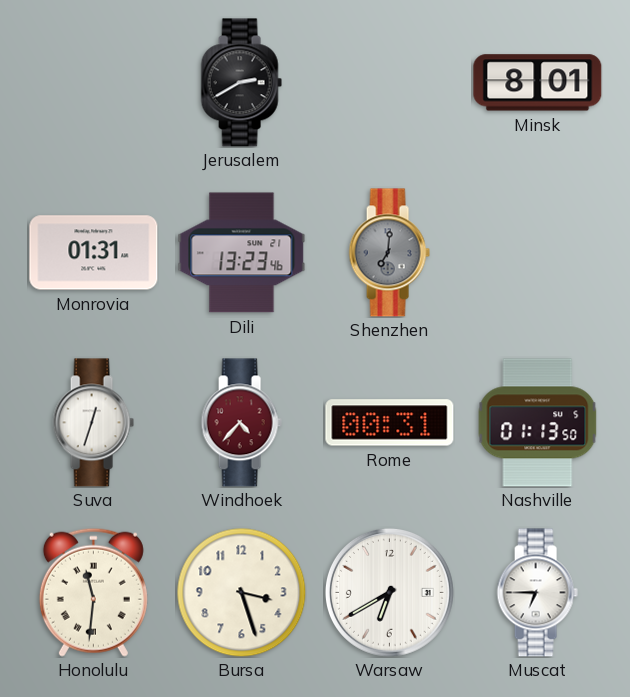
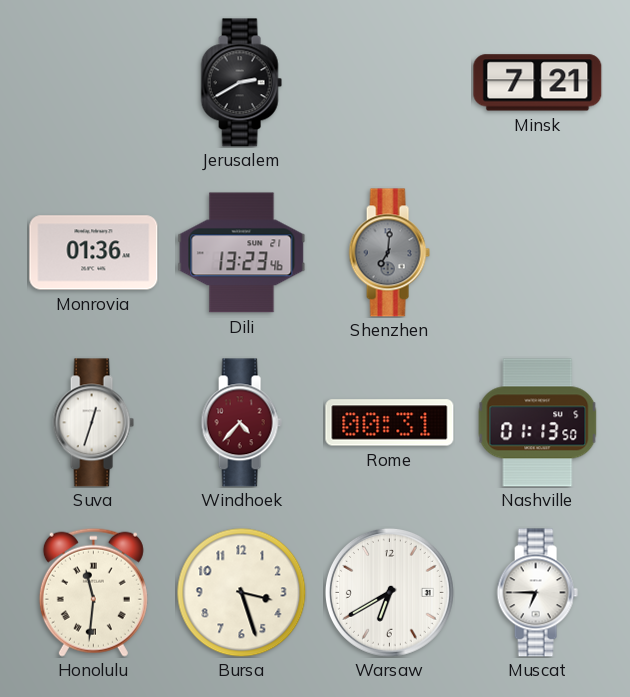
Minsk: 8:01 -> 7:21
Monrovia: 01:31 -> 01:36
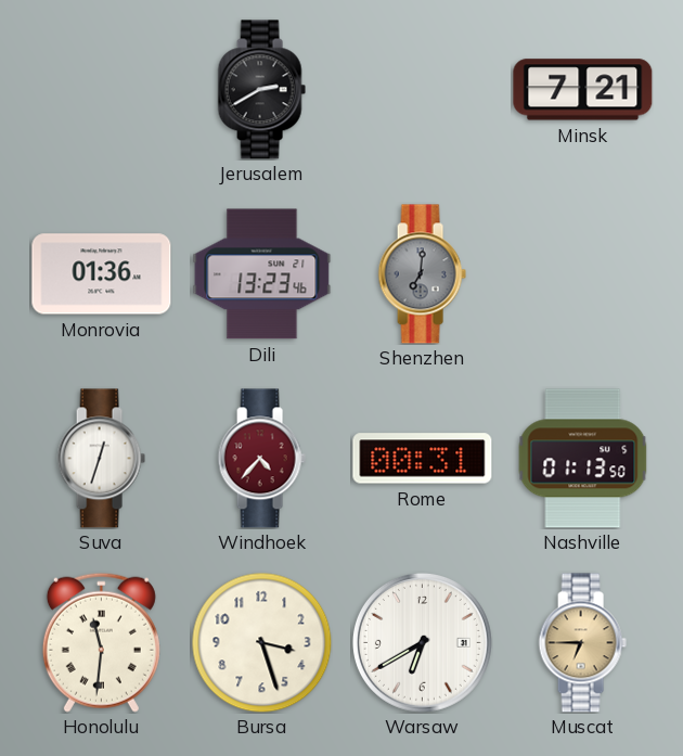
Muscat dial: white -> champagne
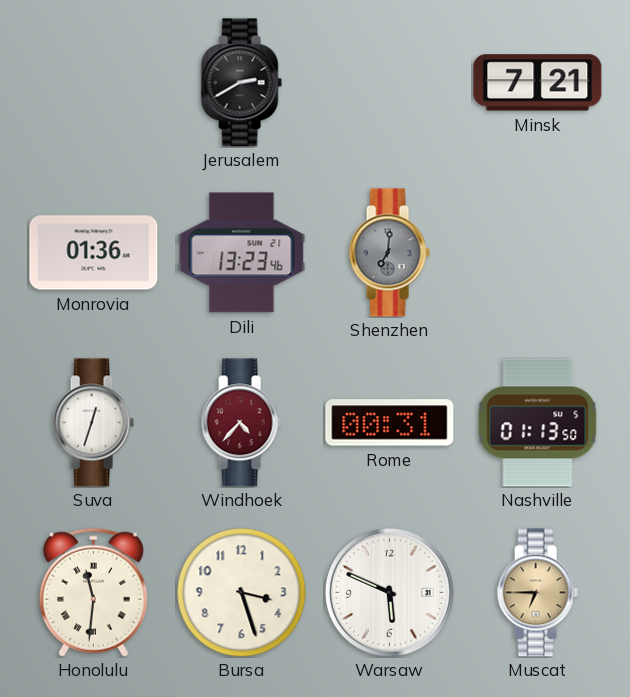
Warsaw: 6:40 -> 5:49
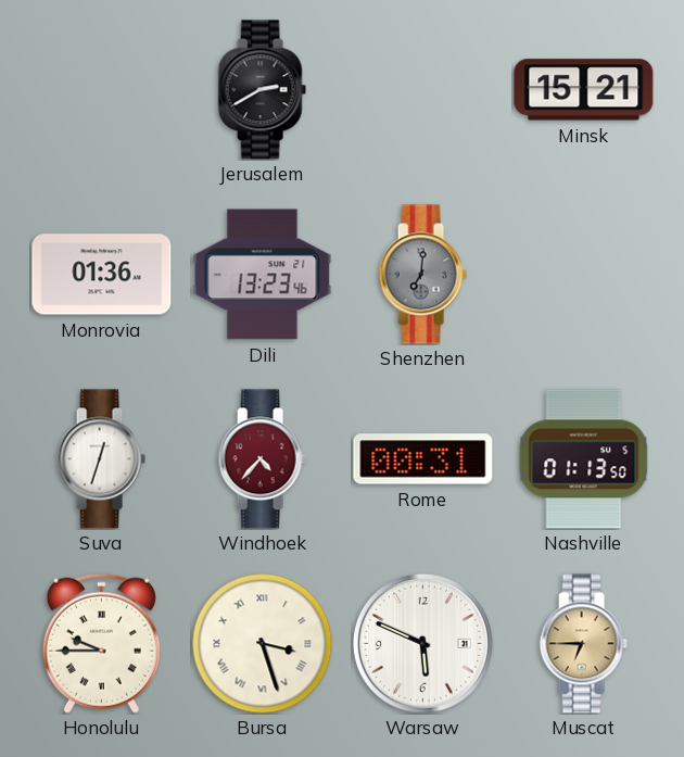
Minsk: 7:21 -> 15:21
Honolulu: 11:31 -> 9:45
Bursa numerals: Arabic -> Roman
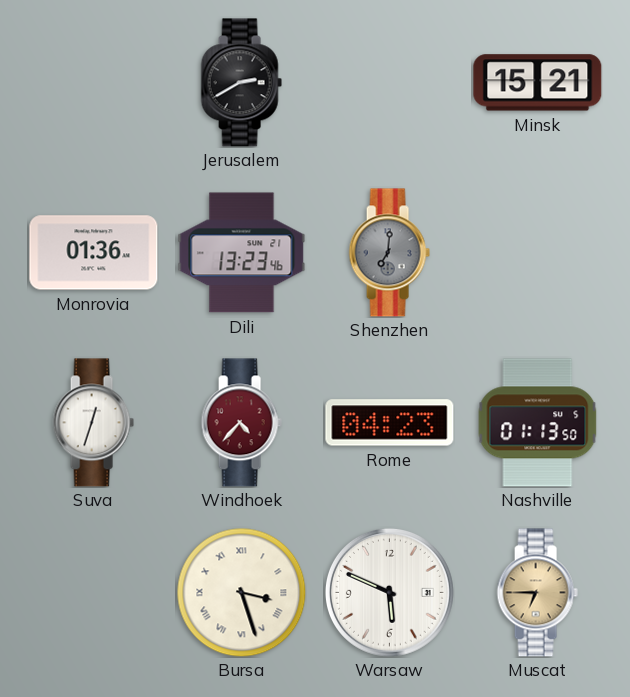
Rome: 00:31 -> 04:23
Honolulu: 9:45 -> none
